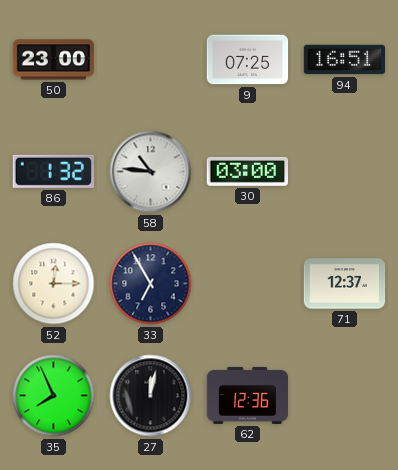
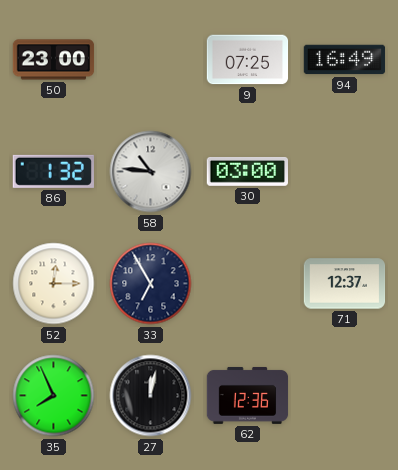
94: 16:51 -> 16:49
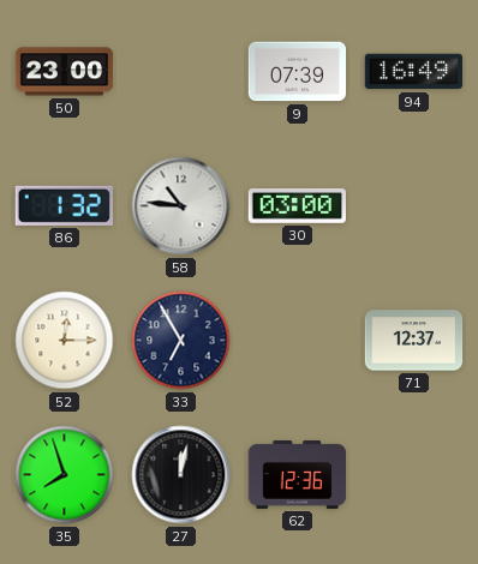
9: 07:25 -> 07:39
35: 7:56 -> 7:57
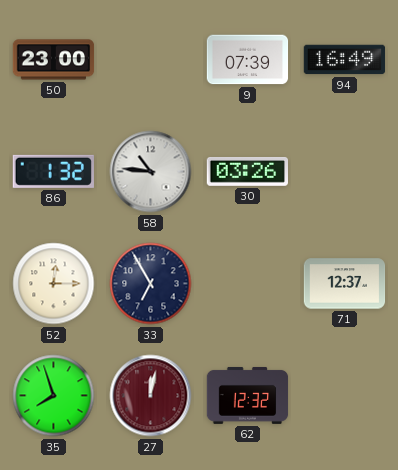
30: 03:00 -> 03:26
27 dial: black -> burgundy
62: 12:36 -> 12:32
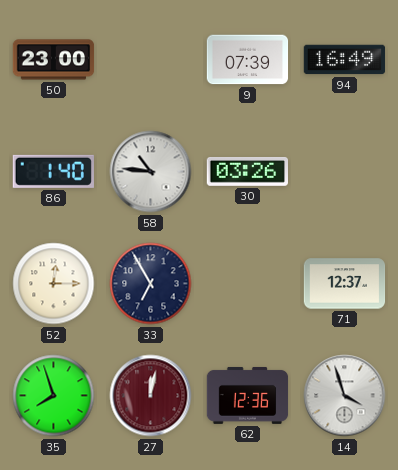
86: 1:32 -> 1:40
62: 12:32 -> 12:36
14: none -> 3:57
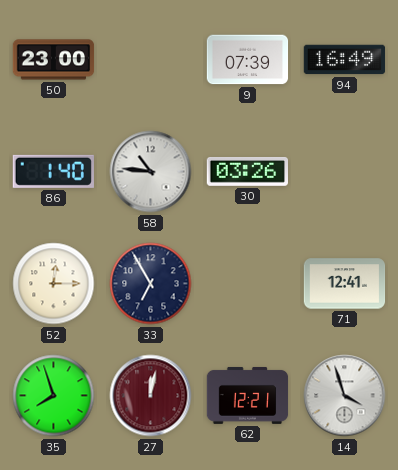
71: 12:37 -> 12:41
62: 12:36 -> 12:21
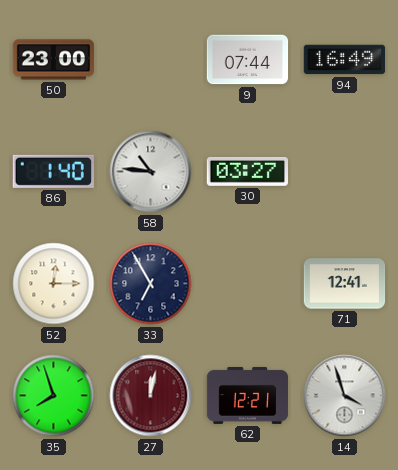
9: 07:39 -> 07:44
30: 03:26 -> 03:27
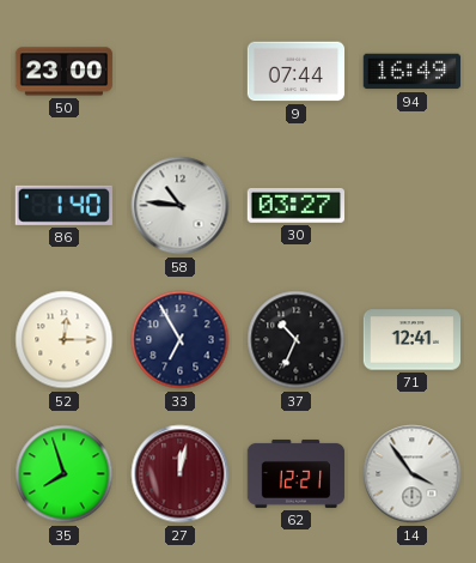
37: none -> 10:34
14: 3:57 -> 3:54
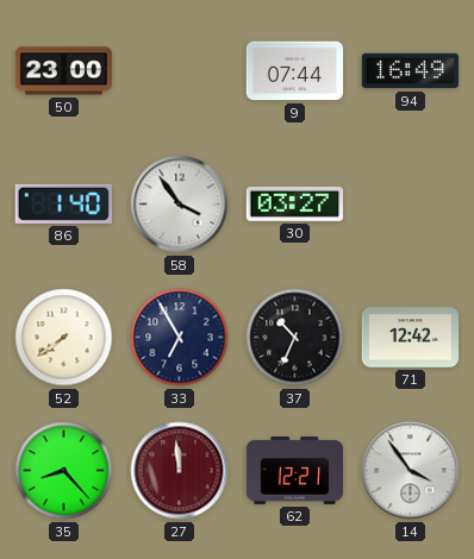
58: 10:46 -> 3:54
52: 12:15 -> 7:39
71: 12:41 -> 12:42
35: 7:57 -> 8:23
27: 12:02 -> 11:59
